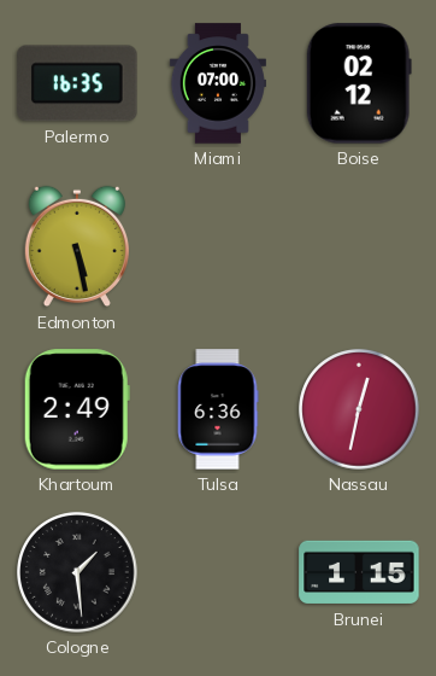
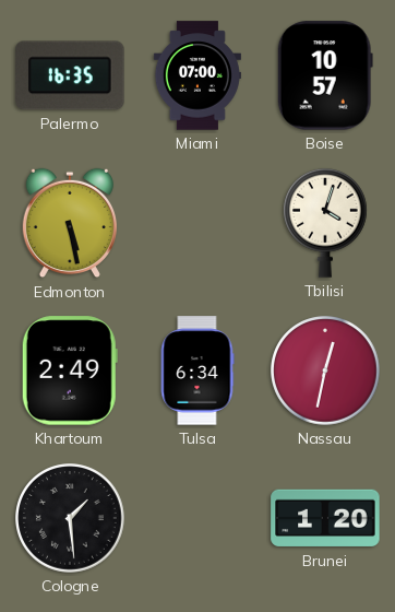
Boise: 02:12 -> 10:57
Tbilisi: none -> 4:03
Tulsa: 6:36 -> 6:34
Brunei: 1:15 -> 1:20
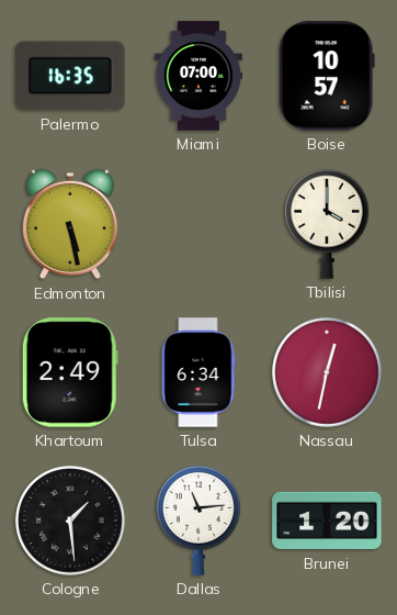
Tbilisi: 4:03 -> 4:00
Dallas: none -> 11:14
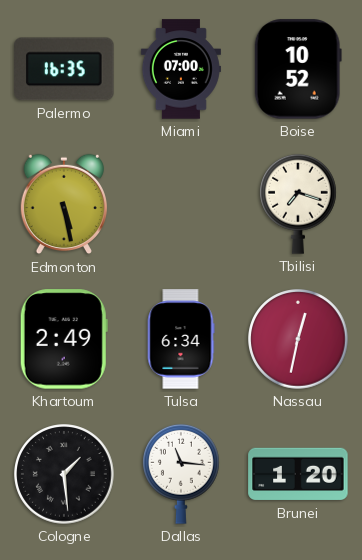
Boise: 10:57 -> 10:52
Tbilisi: 4:00 -> 7:18
Dallas: 11:14 -> 11:16
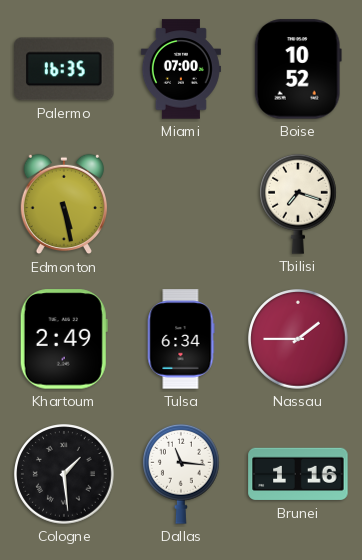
Nassau: 12:32 -> 1:45
Brunei: 1:20 -> 1:16
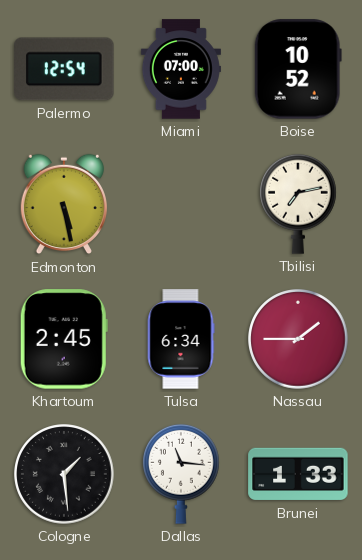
Palermo: 16:35 -> 12:54
Tbilisi: 7:18 -> 7:13
Khartoum: 2:49 -> 2:45
Brunei: 1:16 -> 1:33
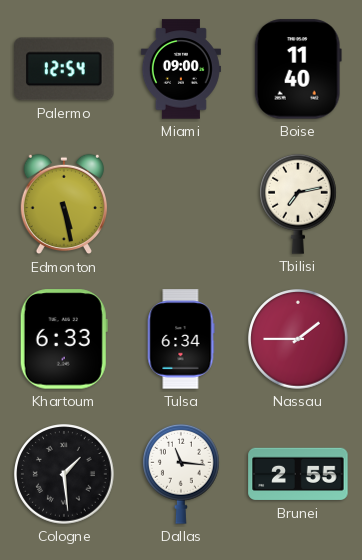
Miami: 07:00 -> 09:00
Boise: 10:52 -> 11:40
Khartoum: 2:45 -> 6:33
Brunei: 1:33 -> 2:55
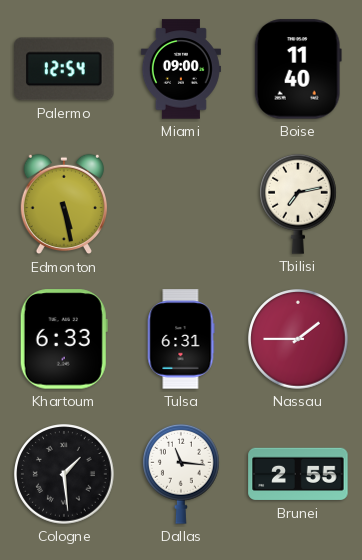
Tulsa: 6:34 -> 6:31
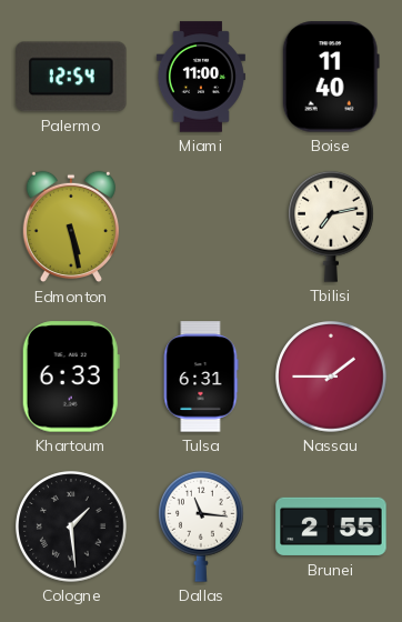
Miami: 09:00 -> 11:00
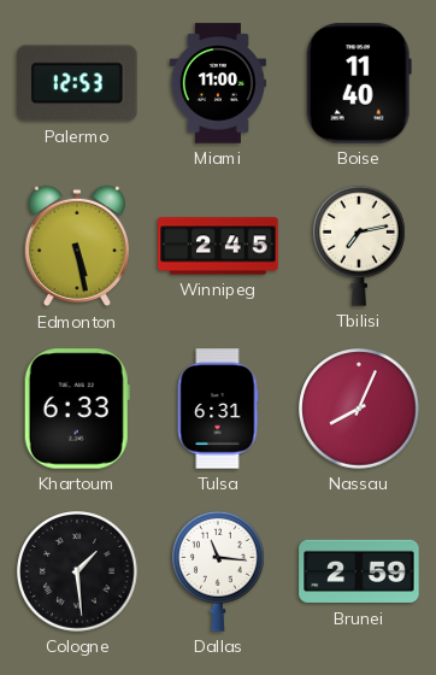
Palermo: 12:54 -> 12:53
Winnipeg: none -> 2:45
Nassau: 1:45 -> 8:04
Brunei: 2:55 -> 2:59
